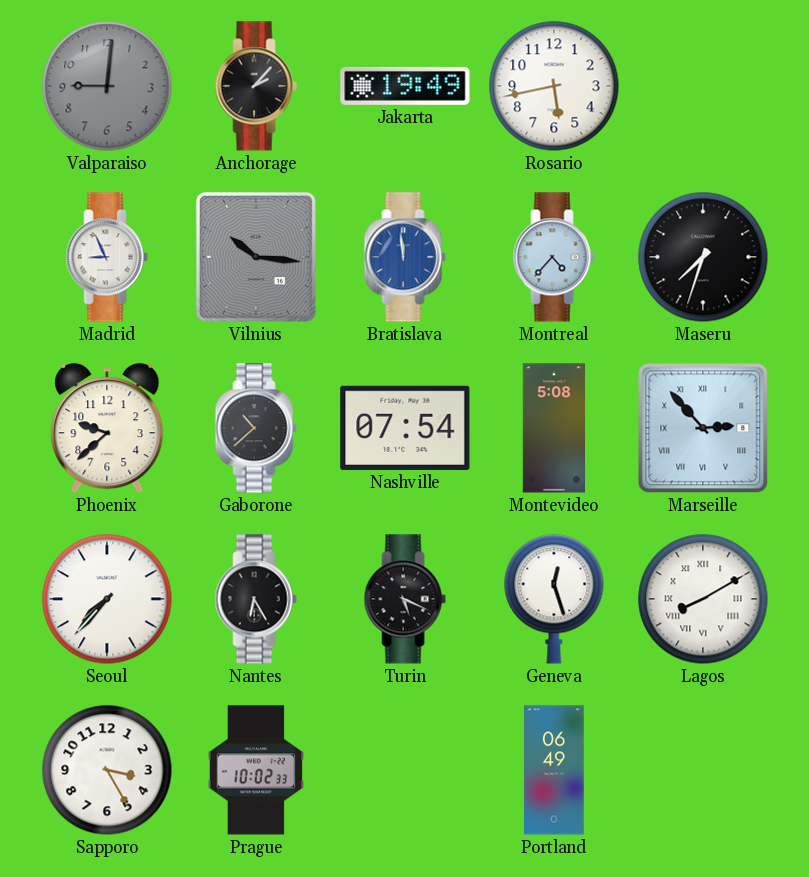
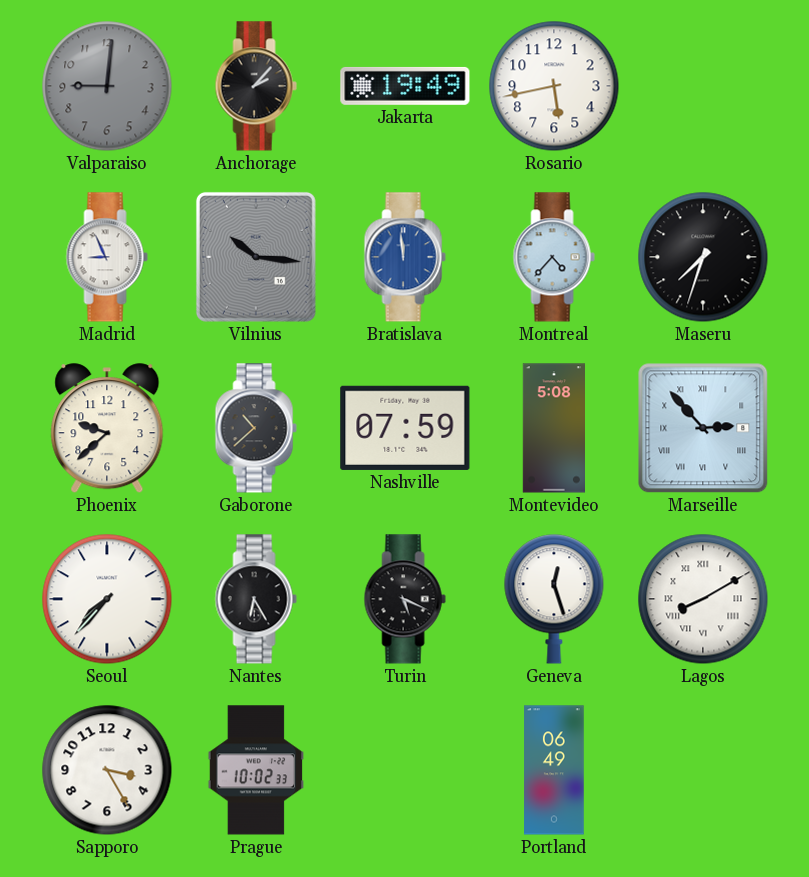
Nashville: 07:54 -> 07:59
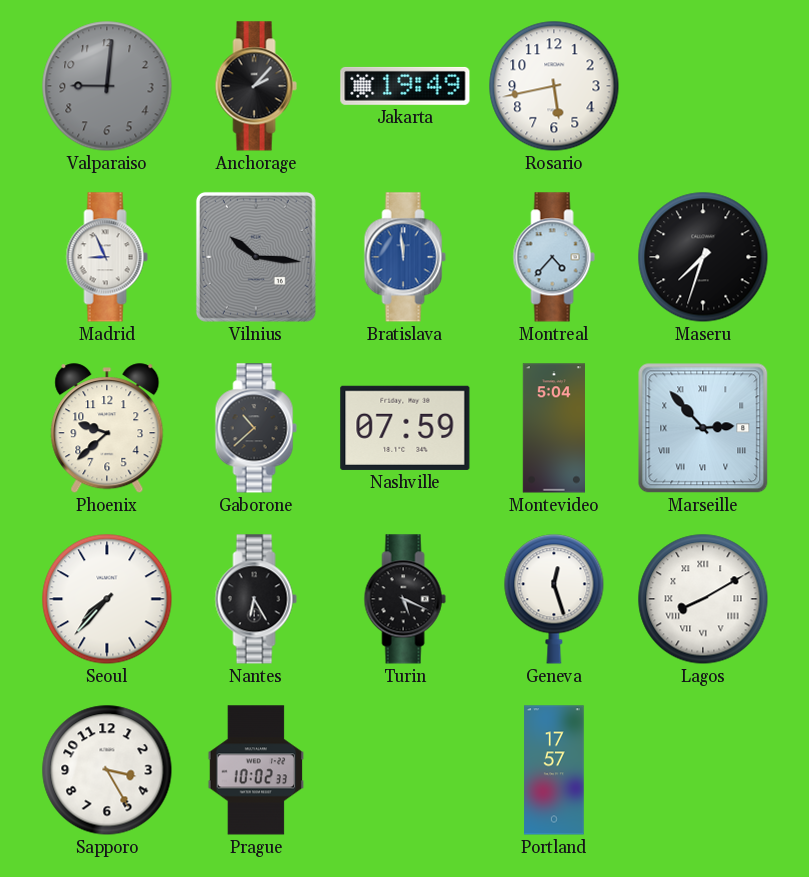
Montevideo: 5:08 -> 5:04
Portland: 06:49 -> 17:57
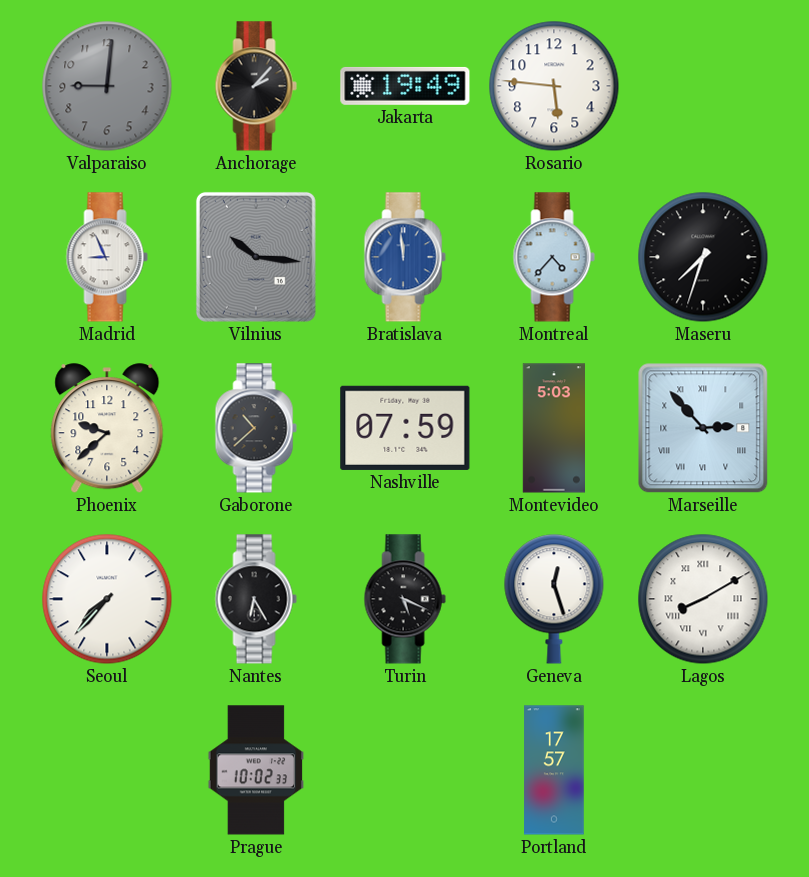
Rosario: 5:43 -> 5:46
Montevideo: 5:04 -> 5:03
Sapporo: 3:25 -> none
